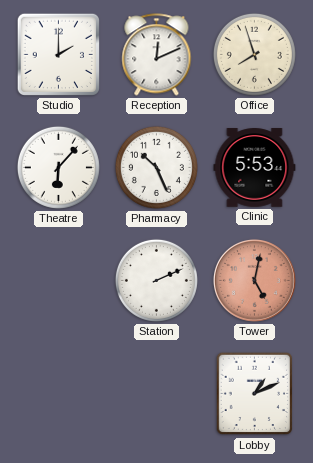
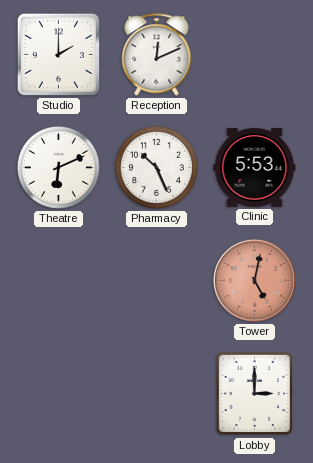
Office: 7:57 -> none
Theatre: 6:07 -> 6:11
Station: 2:11 -> none
Lobby: 1:11 -> 3:00
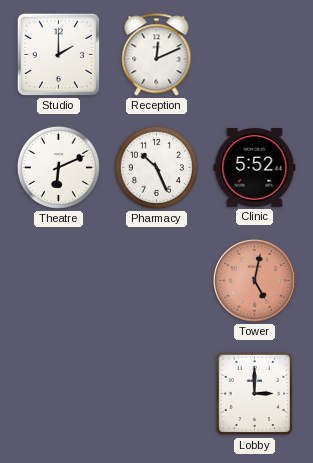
Clinic: 5:53 -> 5:52
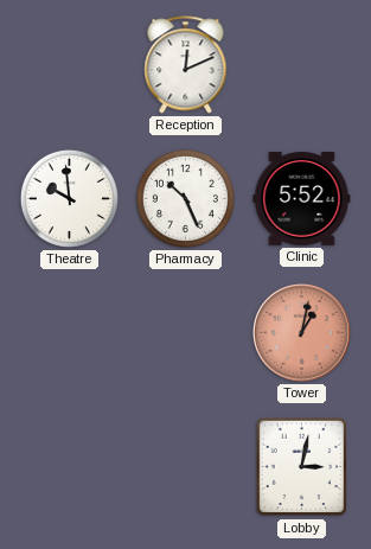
Studio: 2:00 -> none
Theatre: 6:11 -> 9:59
Tower: 5:02 -> 1:02
Lobby: 3:00 -> 3:02
